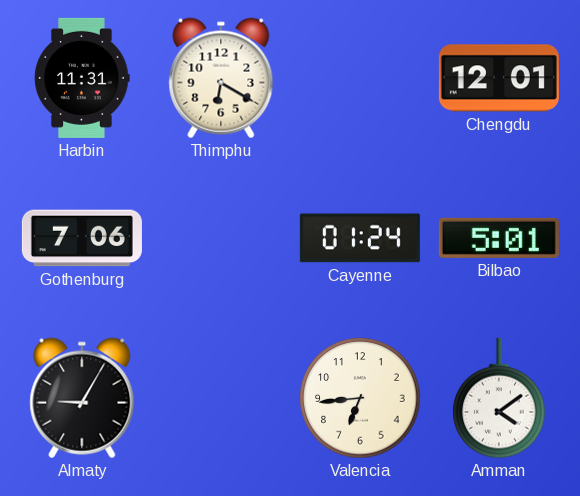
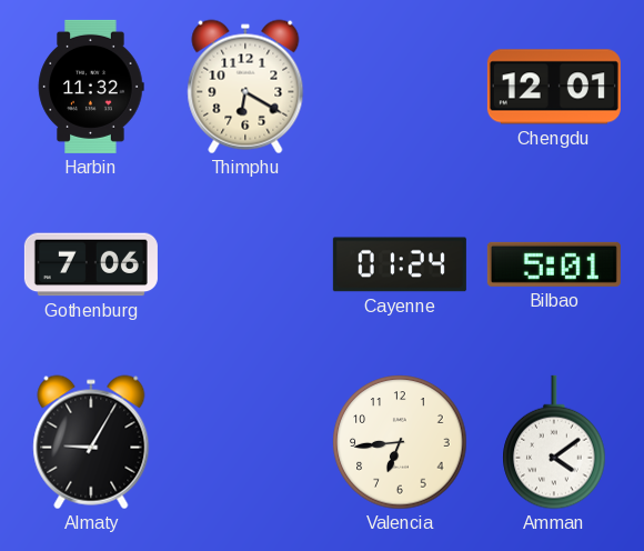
Harbin: 11:31 -> 11:32
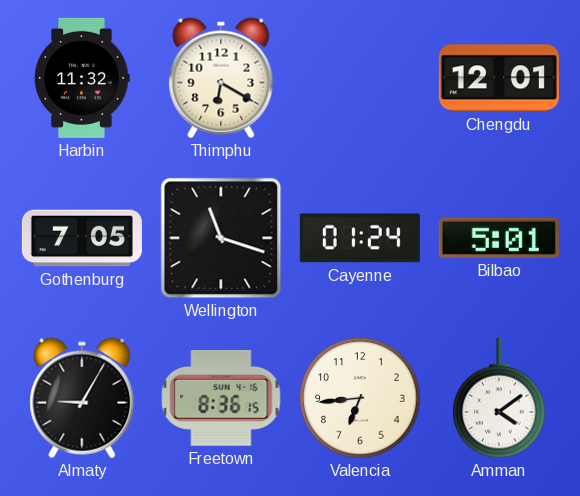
Gothenburg: 7:06 -> 7:05
Wellington: none -> 11:18
Freetown: none -> 8:36
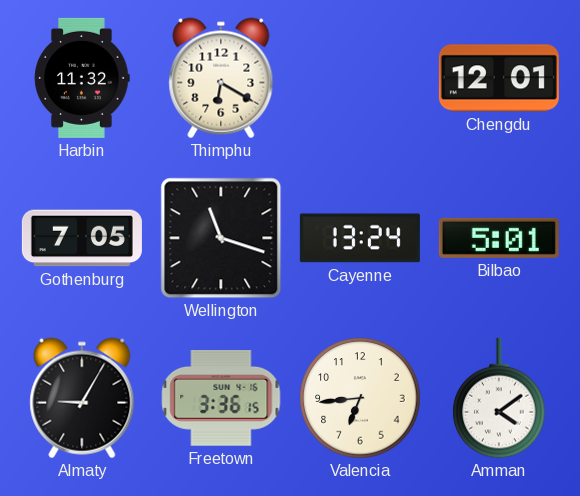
Cayenne: 01:24 -> 13:24
Freetown: 8:36 -> 3:36
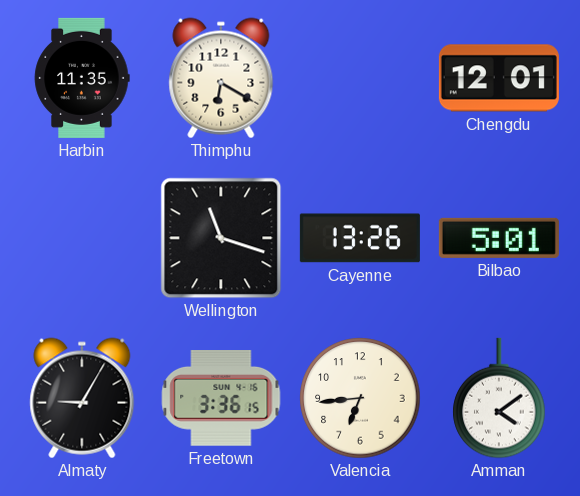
Harbin: 11:32 -> 11:35
Gothenburg: 7:05 -> none
Cayenne: 13:24 -> 13:26
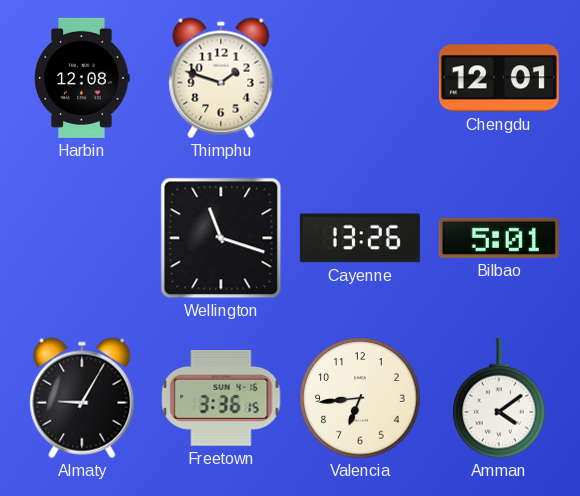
Harbin: 11:35 -> 12:08
Thimphu: 6:20 -> 1:48
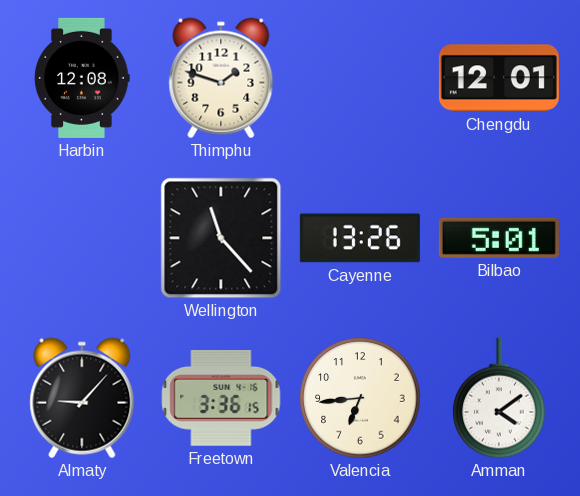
Wellington: 11:18 -> 11:23
Almaty: 9:05 -> 9:07
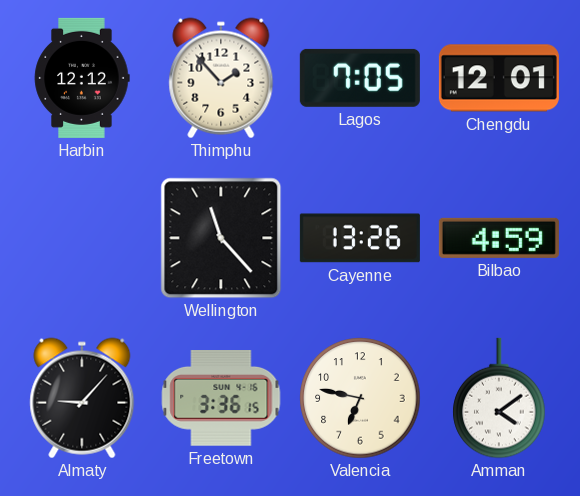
Harbin: 12:08 -> 12:12
Thimphu: 1:48 -> 1:53
Lagos: none -> 7:05
Bilbao: 5:01 -> 4:59
Valencia: 6:44 -> 6:47
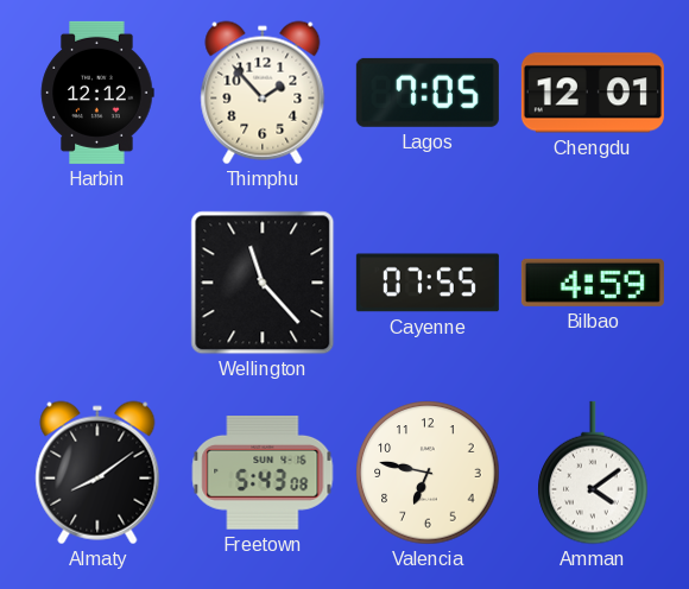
Cayenne: 13:26 -> 07:55
Almaty: 9:07 -> 8:09
Freetown: 3:36 -> 5:43
